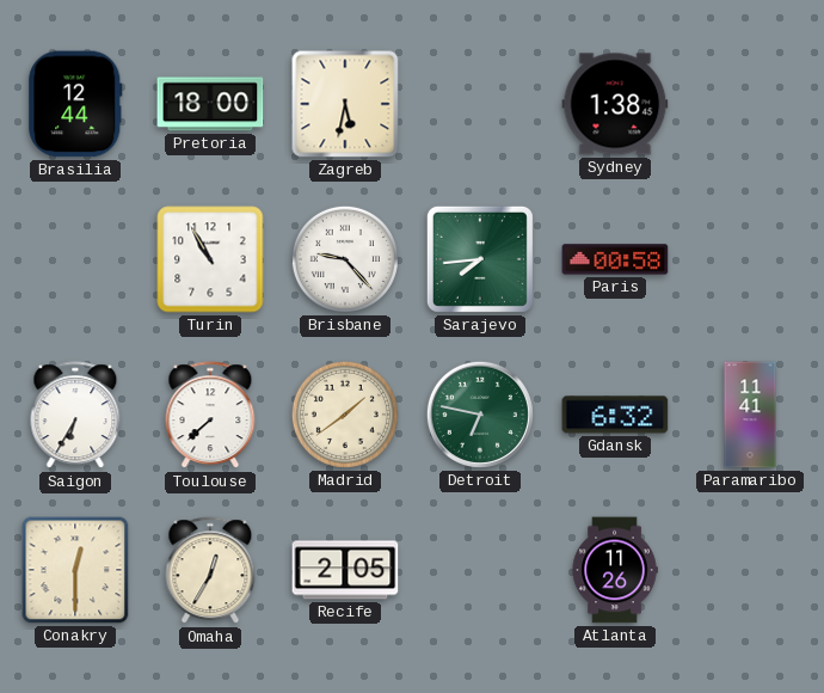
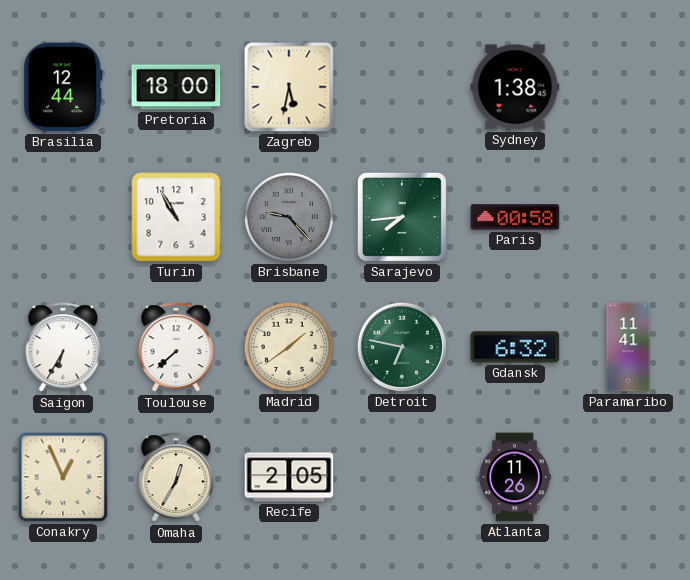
Brisbane dial: white -> grey
Conakry: 12:30 -> 12:56
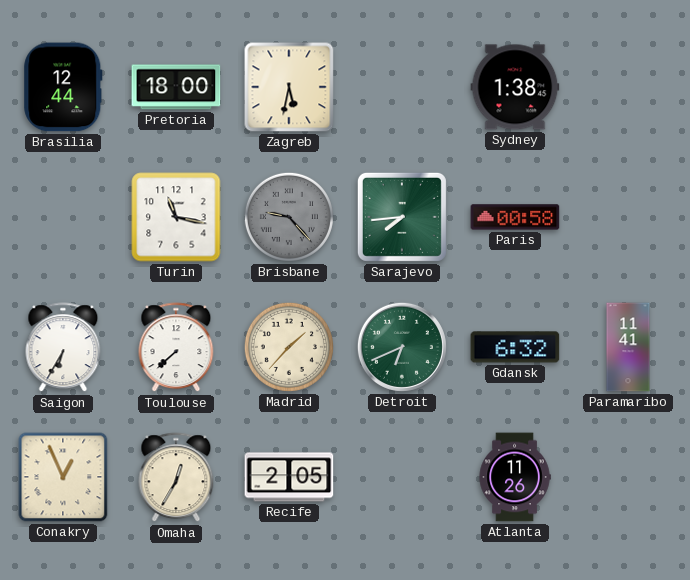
Turin: 10:55 -> 11:17
Madrid: 1:39 -> 1:37
Detroit: 6:47 -> 6:41
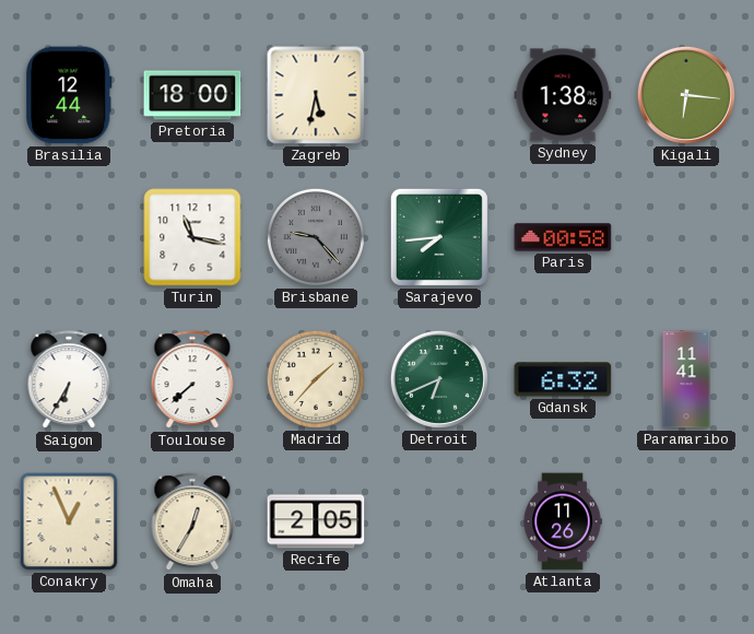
Kigali: none -> 6:16
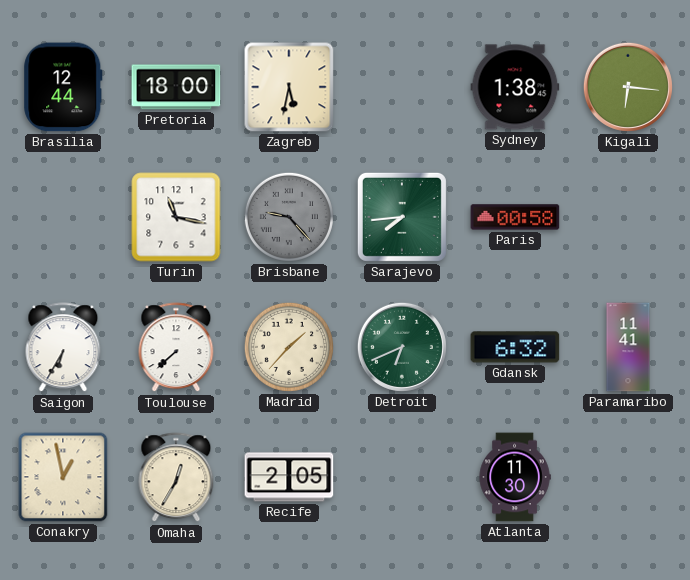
Conakry: 12:56 -> 12:58
Atlanta: 11:26 -> 11:30
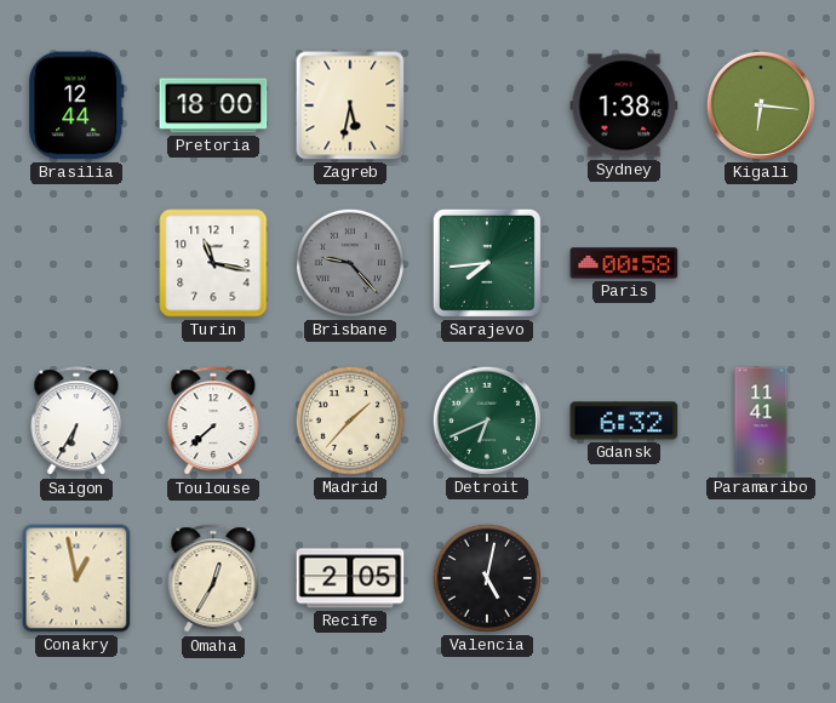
Valencia: none -> 5:02
Atlanta: 11:30 -> none
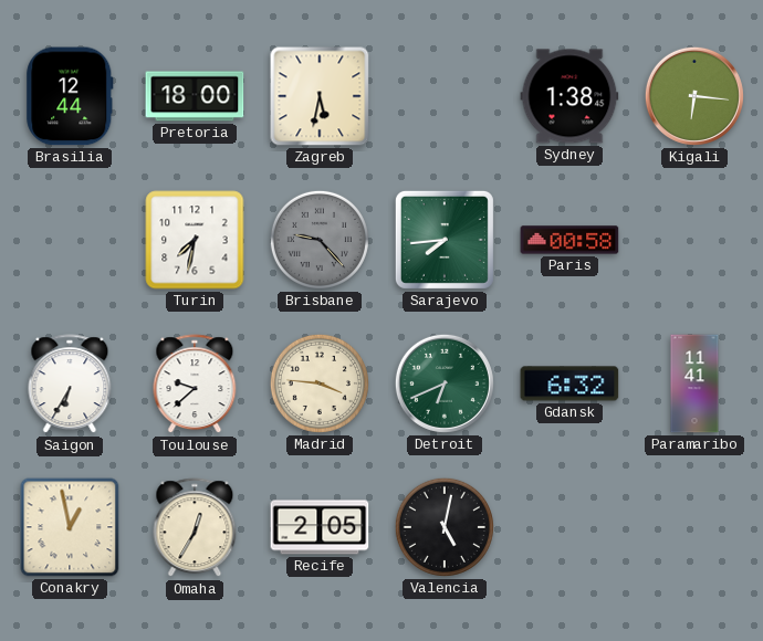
Turin: 11:17 -> 7:32
Toulouse: 7:38 -> 9:38
Madrid: 1:37 -> 3:46
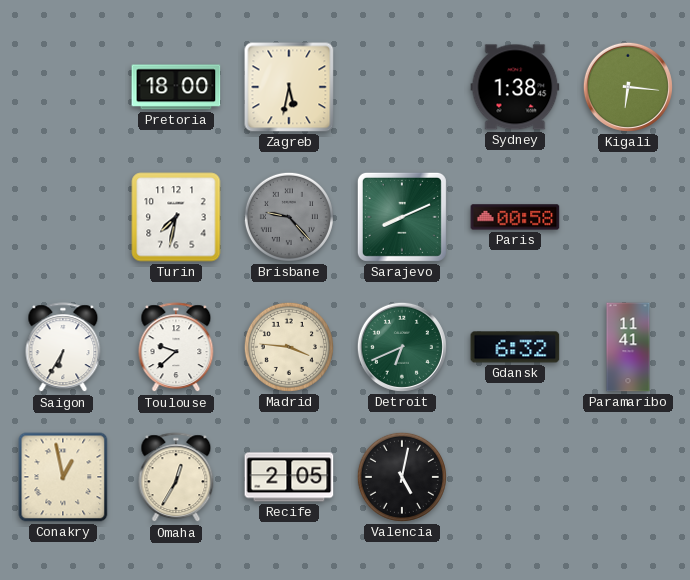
Brasilia: 12:44 -> none
Sarajevo: 7:44 -> 8:11
